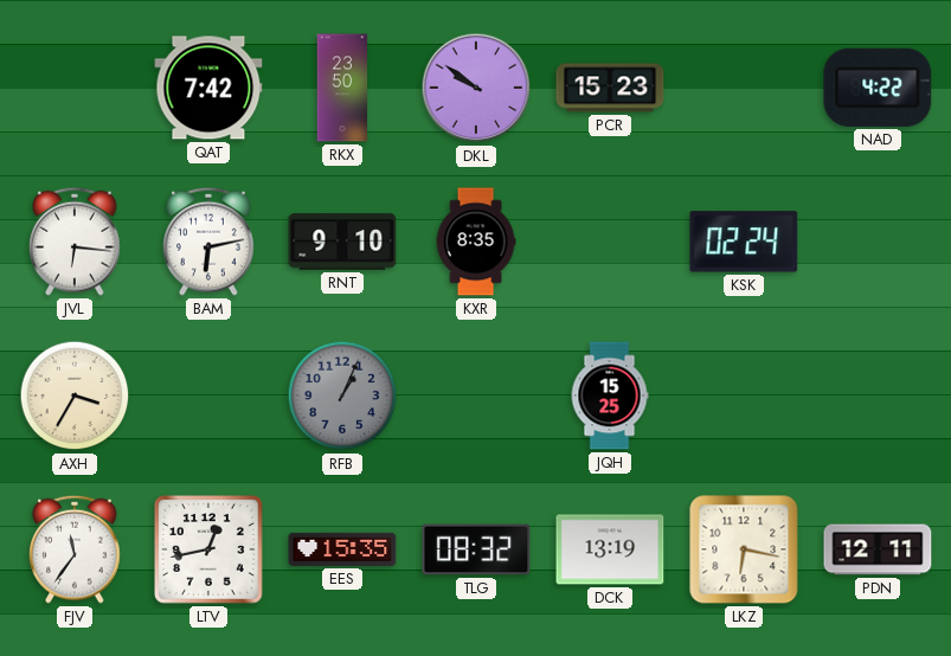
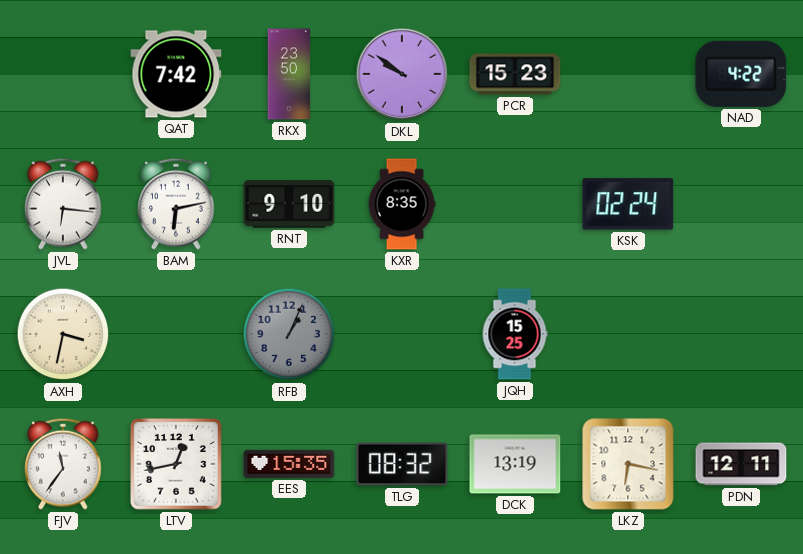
AXH: 3:35 -> 3:32
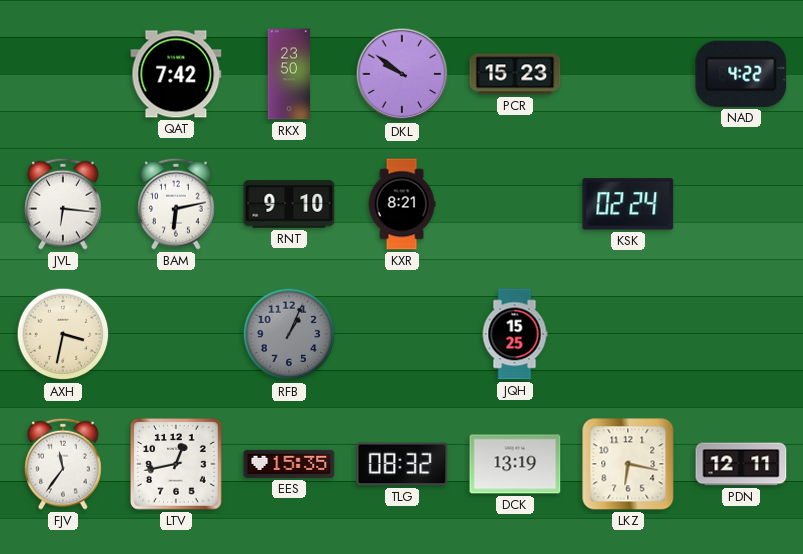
KXR: 8:35 -> 8:21
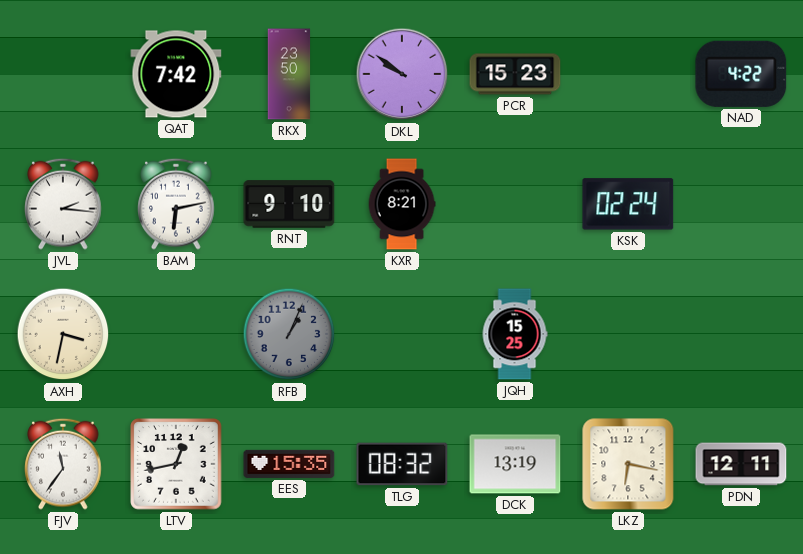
JVL: 6:16 -> 2:16
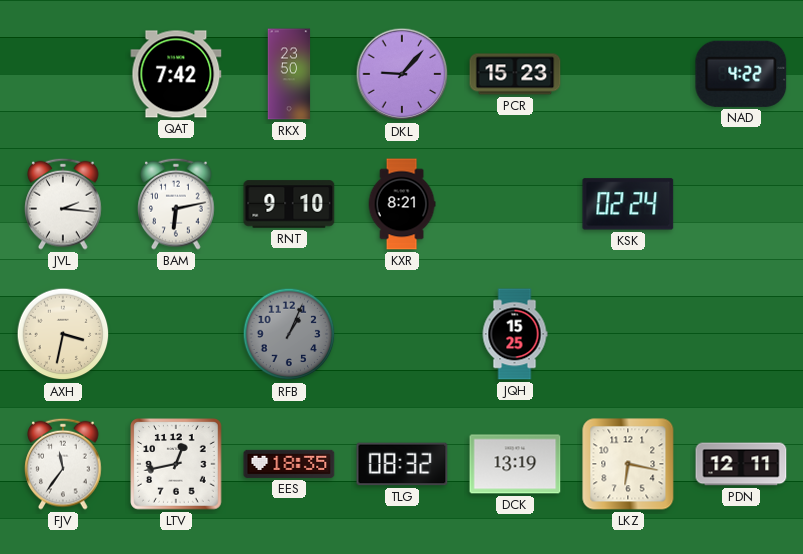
DKL: 9:51 -> 9:07
EES: 15:35 -> 18:35
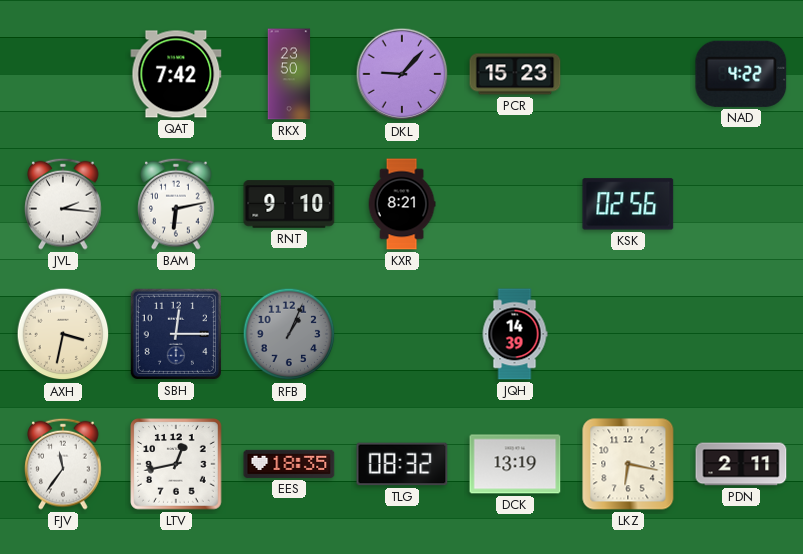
KSK: 02:24 -> 02:56
SBH: none -> 12:15
JQH: 15:25 -> 14:39
PDN: 12:11 -> 2:11
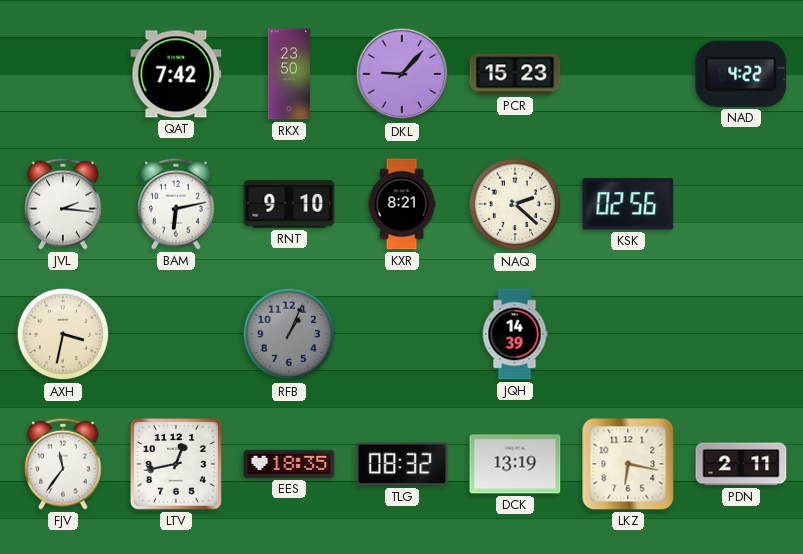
NAQ: none -> 2:22
SBH: 12:15 -> none
